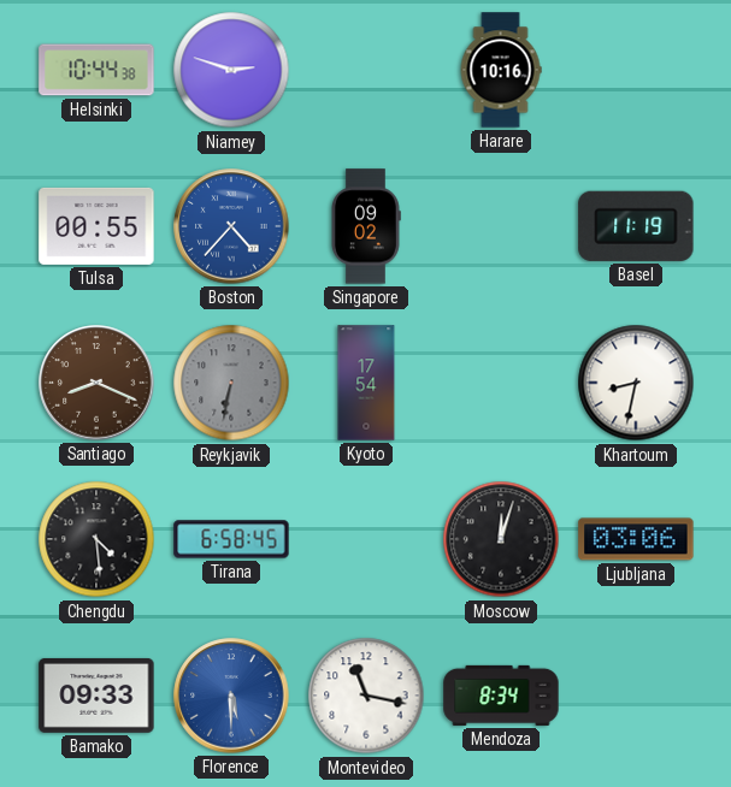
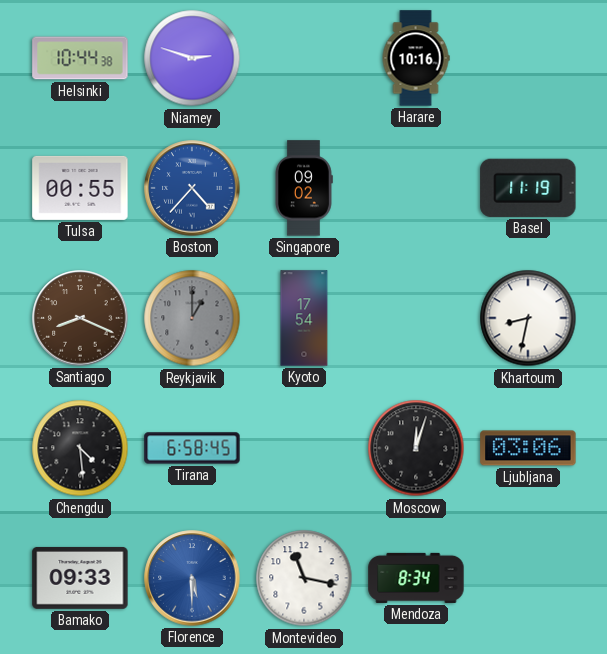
Reykjavik: 6:32 -> 1:00
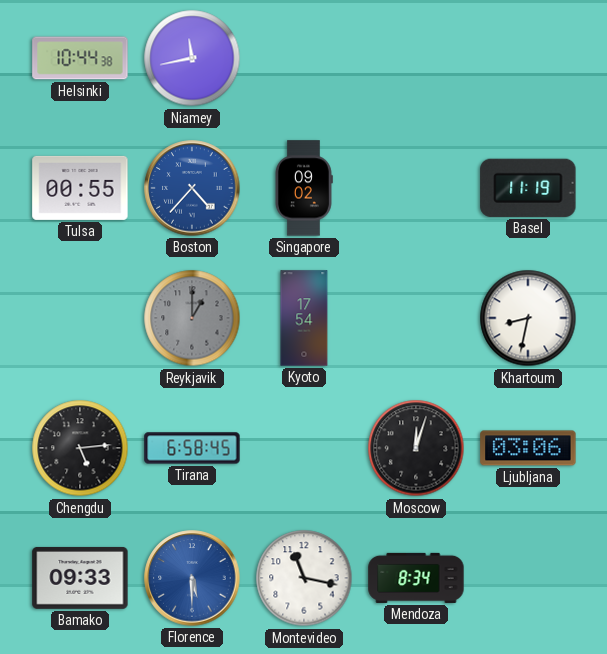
Niamey: 2:48 -> 11:43
Harare: 10:16 -> none
Santiago: 8:19 -> none
Chengdu: 4:29 -> 5:14
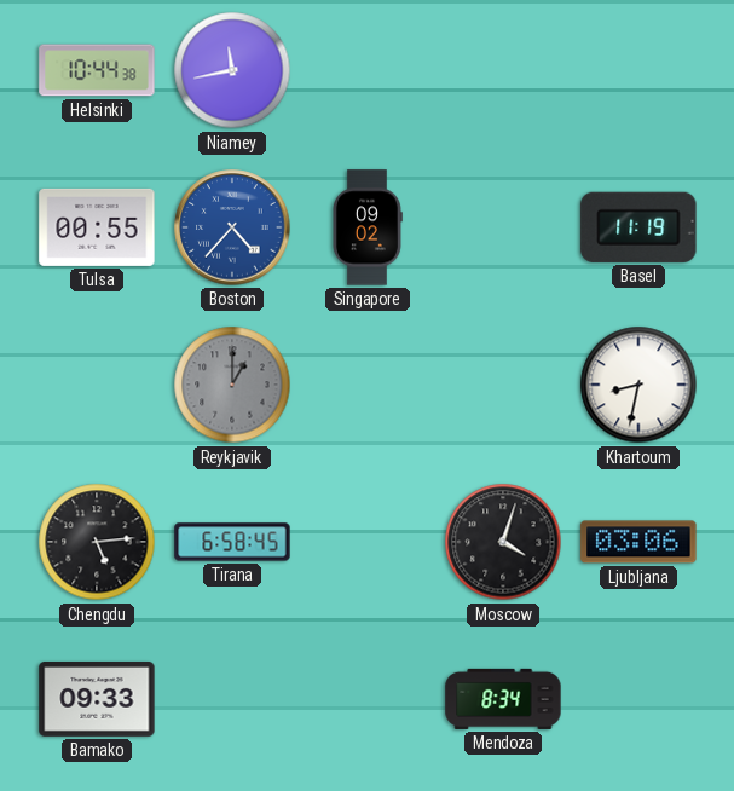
Kyoto: 17:54 -> none
Moscow: 12:03 -> 4:03
Florence: 5:30 -> none
Montevideo: 11:17 -> none
